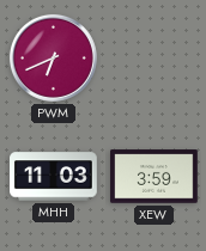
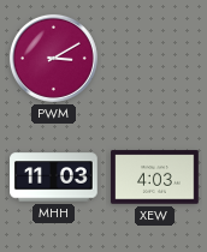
PWM: 6:41 -> 3:10
XEW: 3:59 -> 4:03
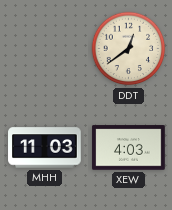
PWM: 3:10 -> none
DDT: none -> 12:39
